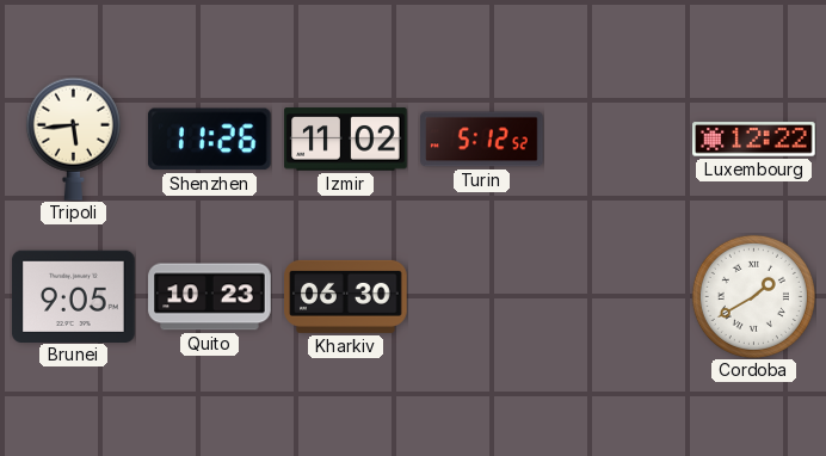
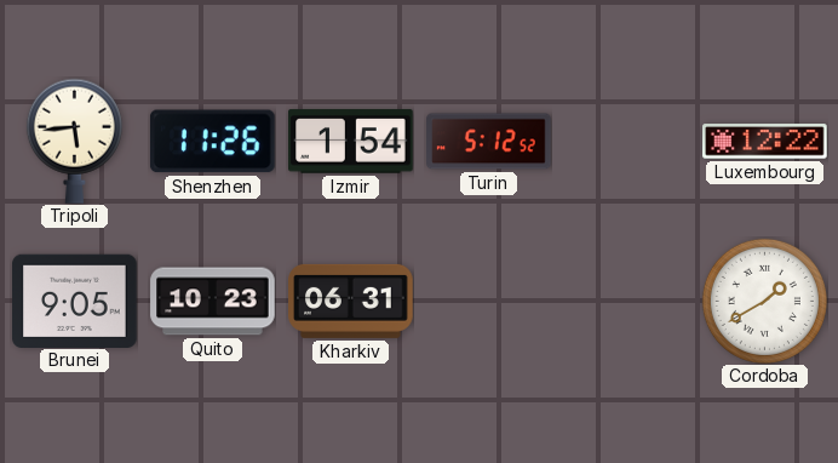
Izmir: 11:02 -> 1:54
Kharkiv: 06:30 -> 06:31
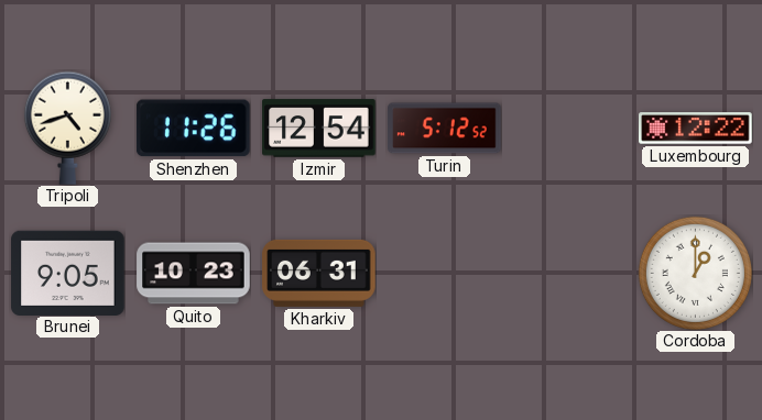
Tripoli: 5:44 -> 4:42
Izmir: 1:54 -> 12:54
Cordoba: 1:40 -> 1:00
